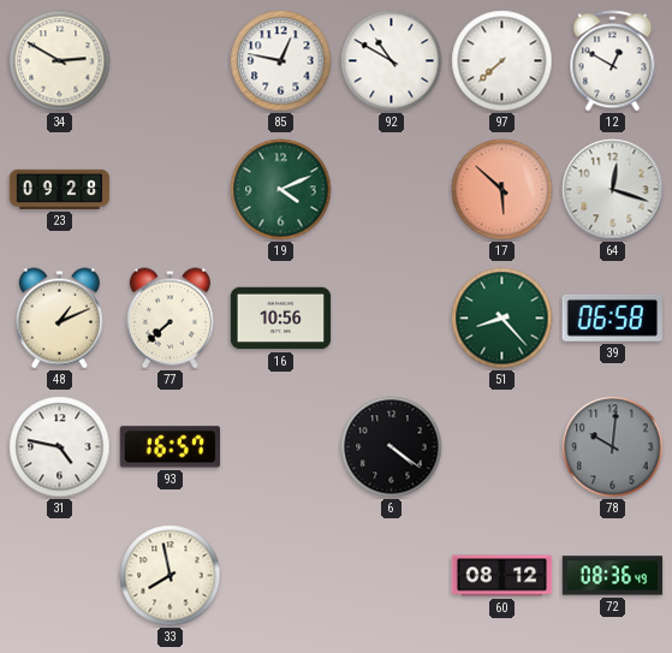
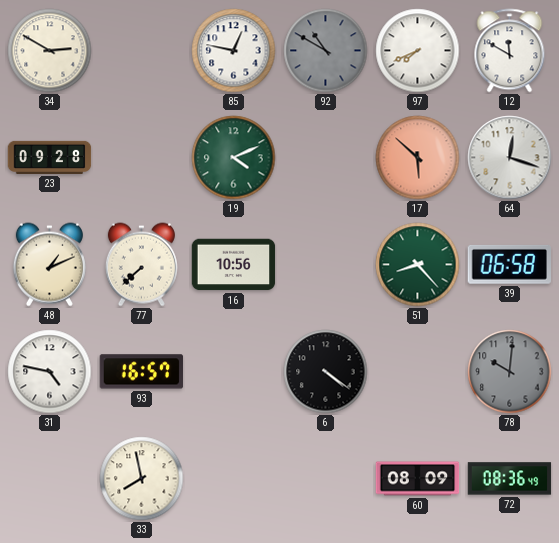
92 dial: white -> grey
97: 7:38 -> 7:41
12: 12:50 -> 11:50
60: 08:12 -> 08:09
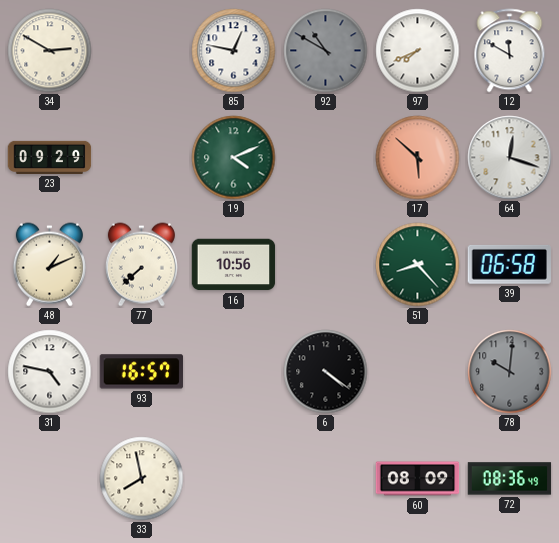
23: 09:28 -> 09:29
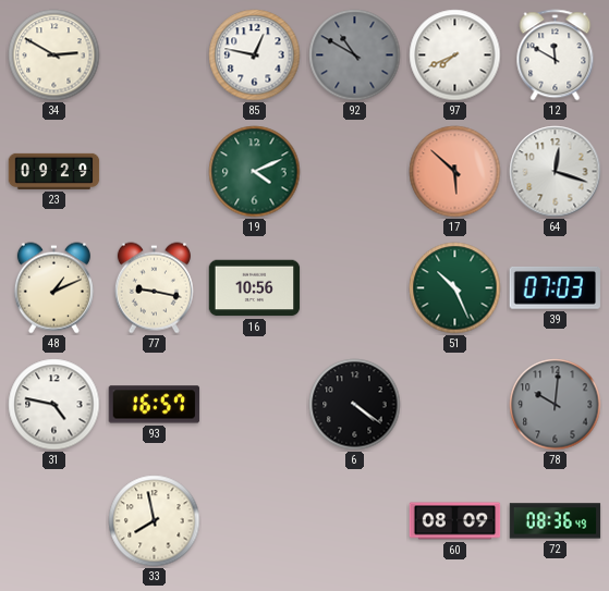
77: 7:38 -> 9:17
51: 8:23 -> 10:26
39: 06:58 -> 07:03
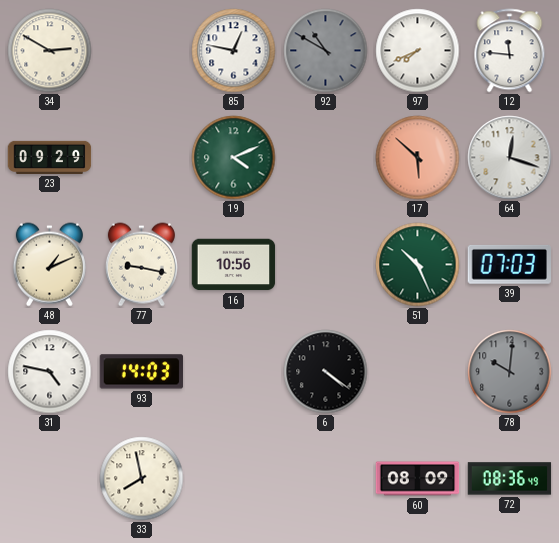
12: 11:50 -> 11:46
93: 16:57 -> 14:03
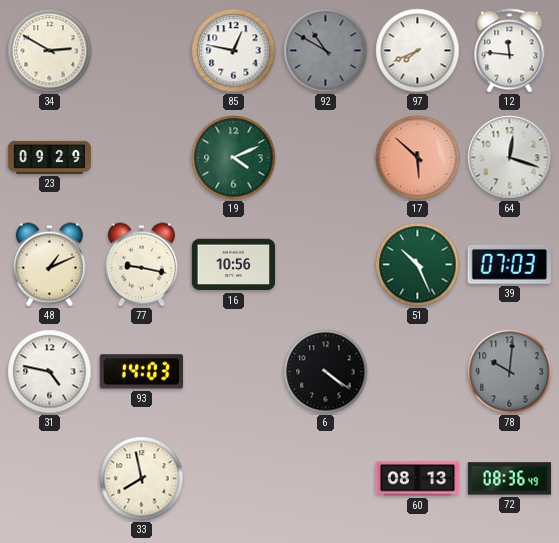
60: 08:09 -> 08:13
